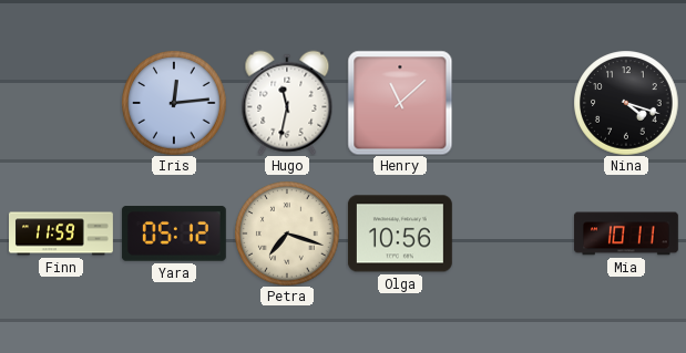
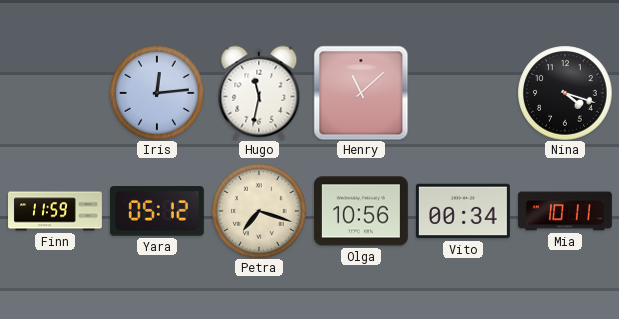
Vito: none -> 00:34
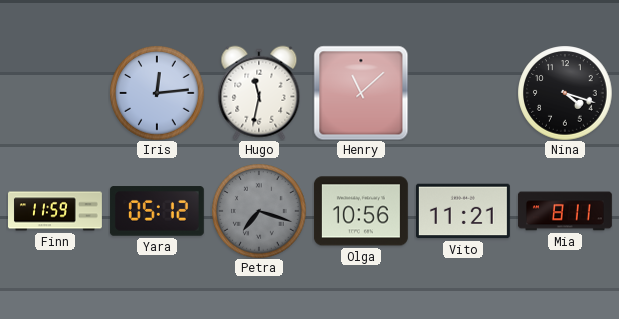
Petra dial: cream -> grey
Vito: 00:34 -> 11:21
Mia: 10:11 -> 8:11
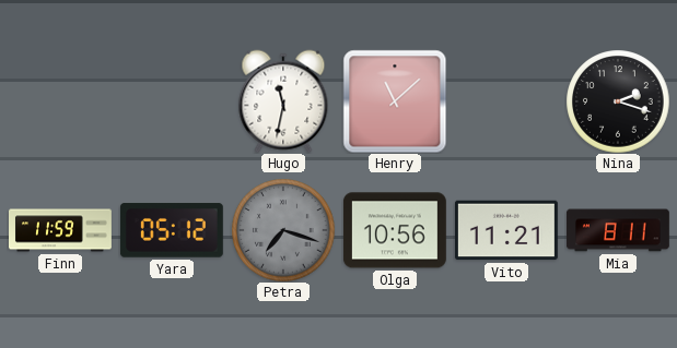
Iris: 12:14 -> none
Nina: 4:18 -> 2:18
